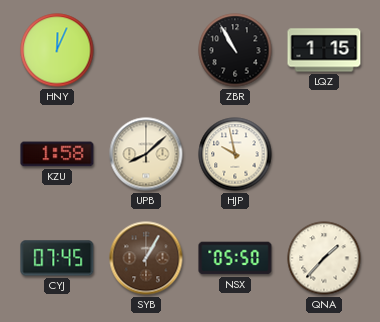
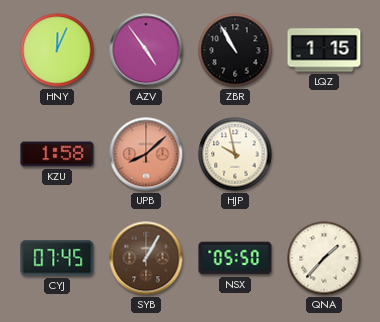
AZV: none -> 4:54
UPB dial: cream -> salmon
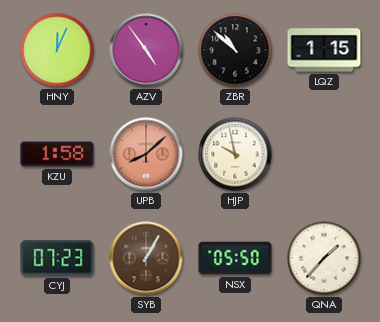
ZBR: 10:55 -> 10:52
CYJ: 07:45 -> 07:23
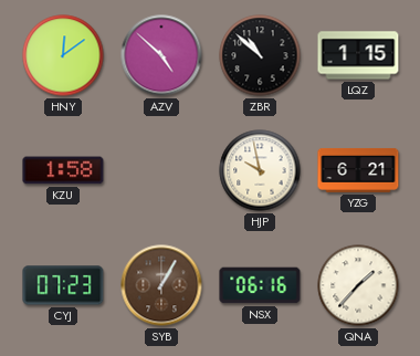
HNY: 12:04 -> 12:09
AZV: 4:54 -> 4:52
UPB: 8:08 -> none
YZG: none -> 6:21
NSX: 05:50 -> 06:16
